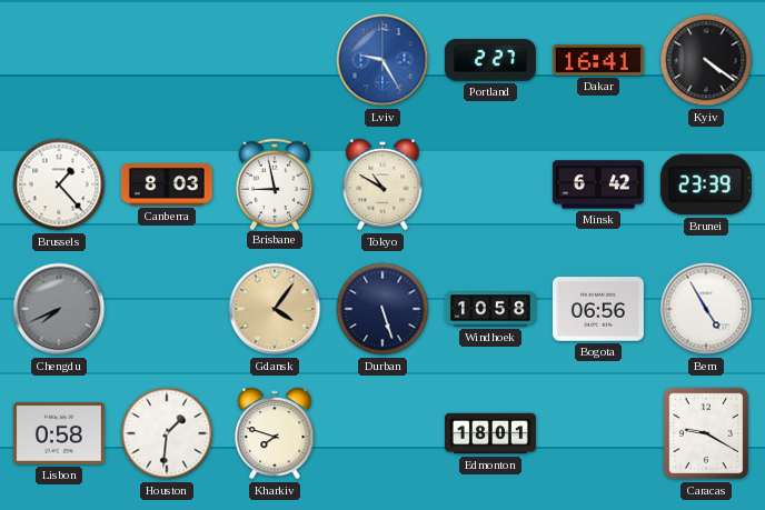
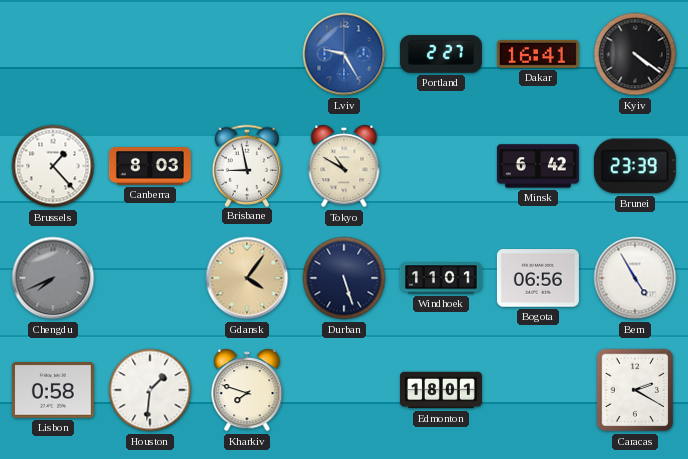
Windhoek: 10:58 -> 11:01
Caracas: 9:20 -> 2:20
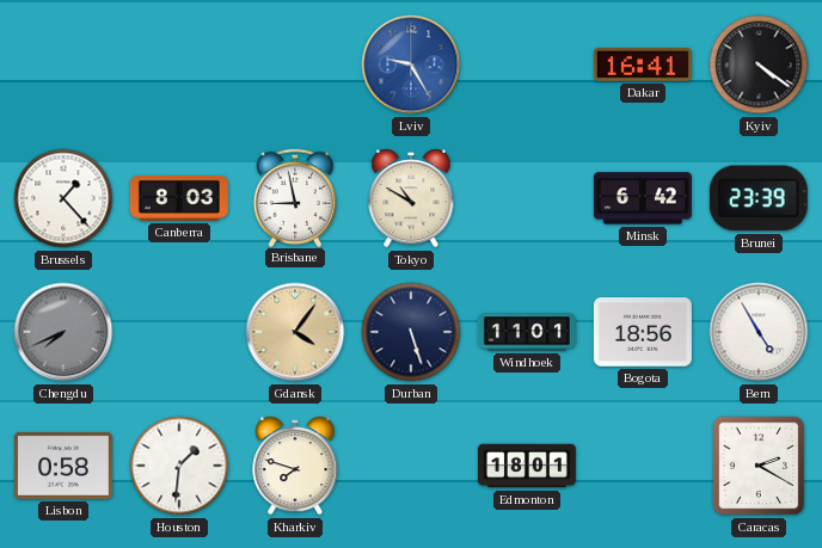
Portland: 2:27 -> none
Bogota: 06:56 -> 18:56
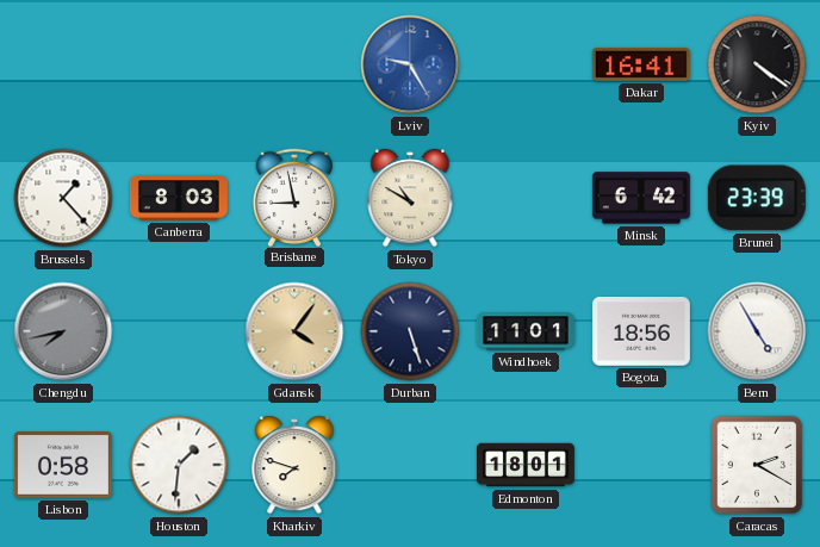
Chengdu: 7:41 -> 7:43
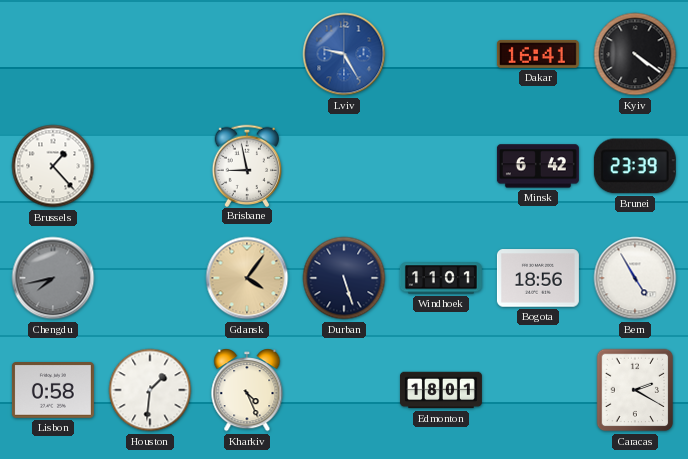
Canberra: 8:03 -> none
Tokyo: 10:50 -> none
Kharkiv: 7:48 -> 4:26
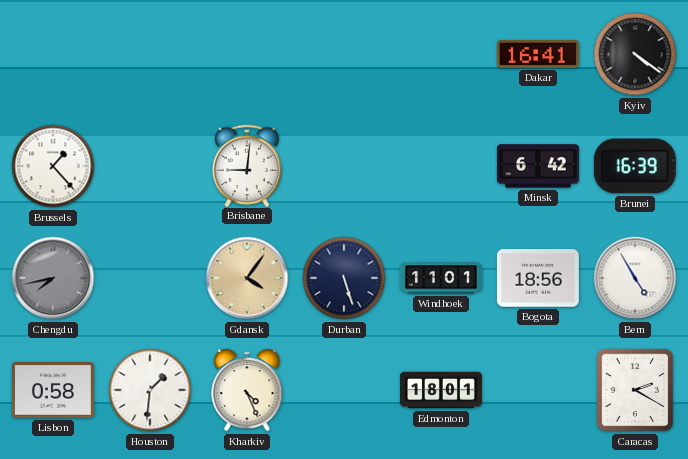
Lviv: 9:25 -> none
Brisbane: 8:58 -> 9:01
Brunei: 23:39 -> 16:39
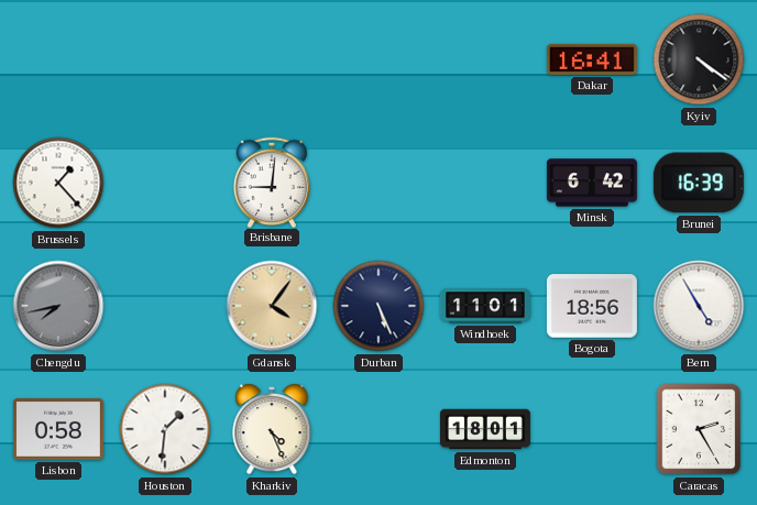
Durban: 5:27 -> 5:26
Caracas: 2:20 -> 2:25
